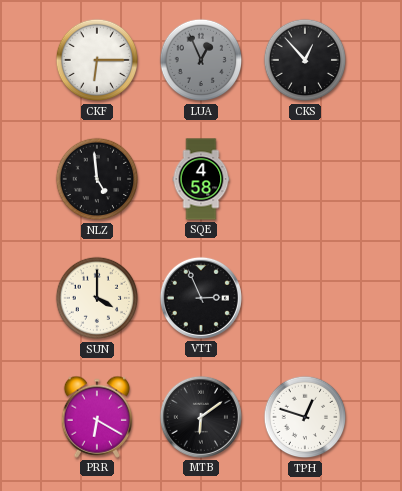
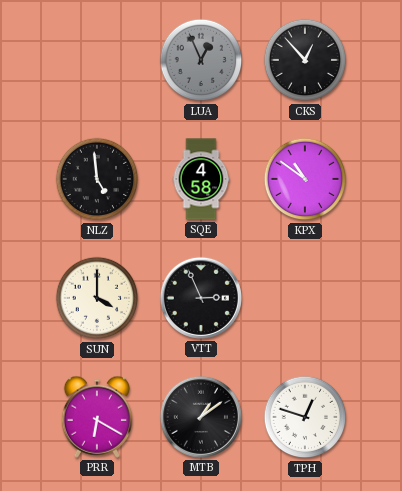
CKF: 6:15 -> none
KPX: none -> 10:51
MTB: 6:09 -> 1:09
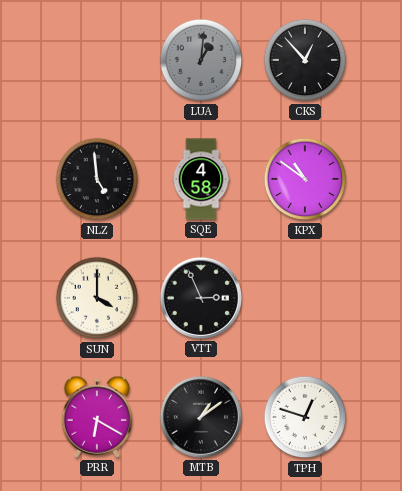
LUA: 12:56 -> 1:01
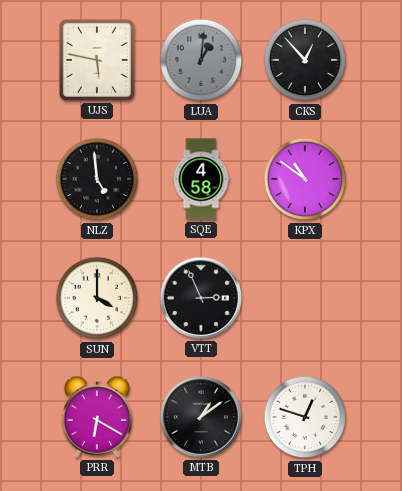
UJS: none -> 5:47
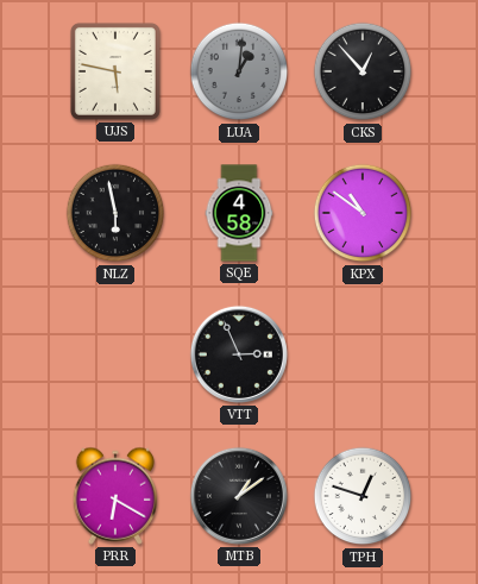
NLZ: 4:59 -> 5:58
SUN: 4:00 -> none
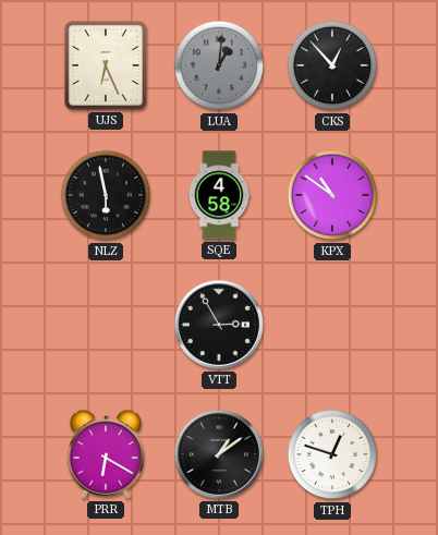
UJS: 5:47 -> 6:26
VTT: 2:56 -> 2:55
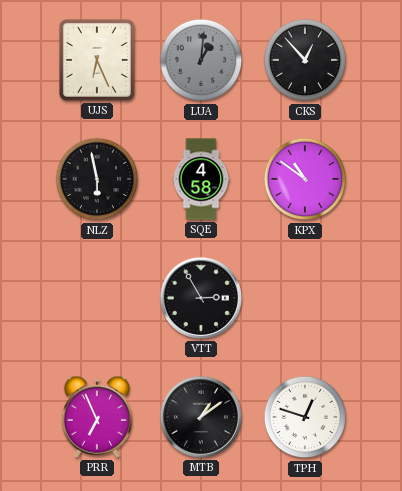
PRR: 6:20 -> 6:56
